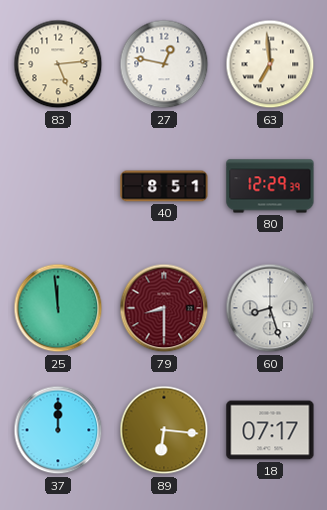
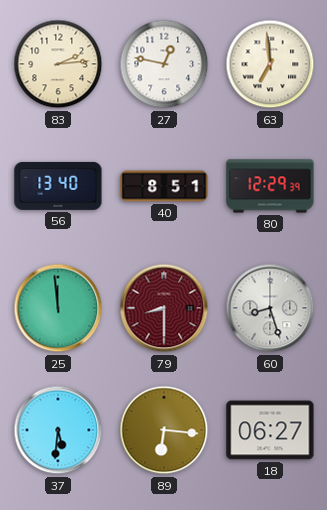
83: 5:14 -> 2:14
56: none -> 13:40
37: 12:00 -> 5:31
18: 07:17 -> 06:27
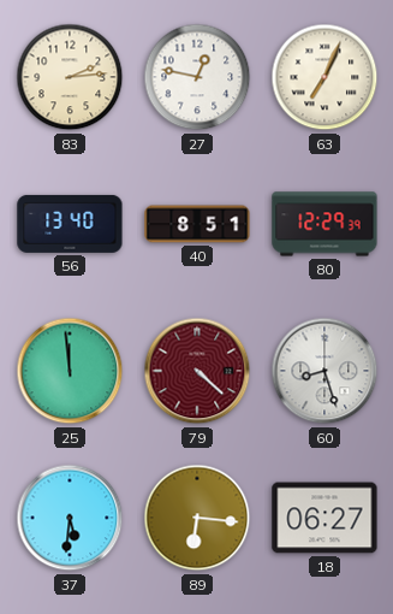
63: 6:59 -> 7:04
79: 8:30 -> 4:22
